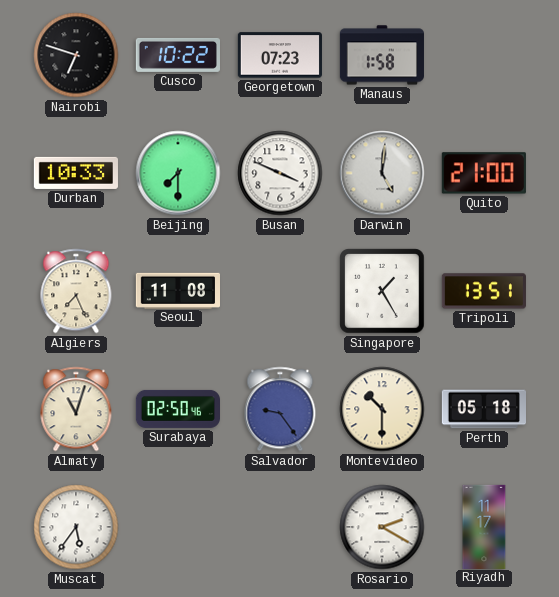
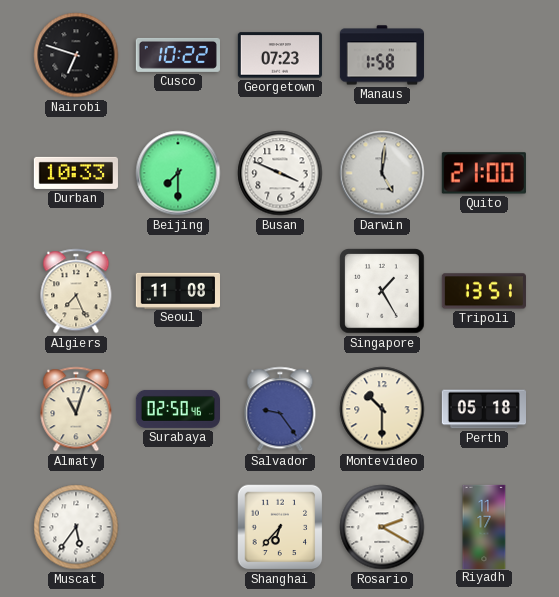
Shanghai: none -> 6:37
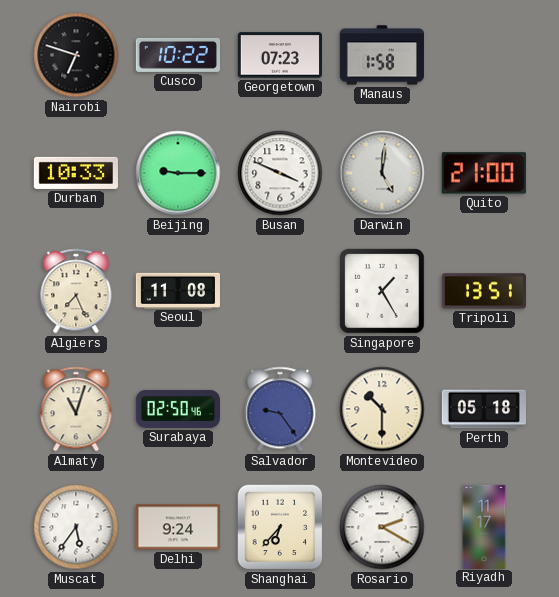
Beijing: 7:30 -> 9:15
Delhi: none -> 9:24
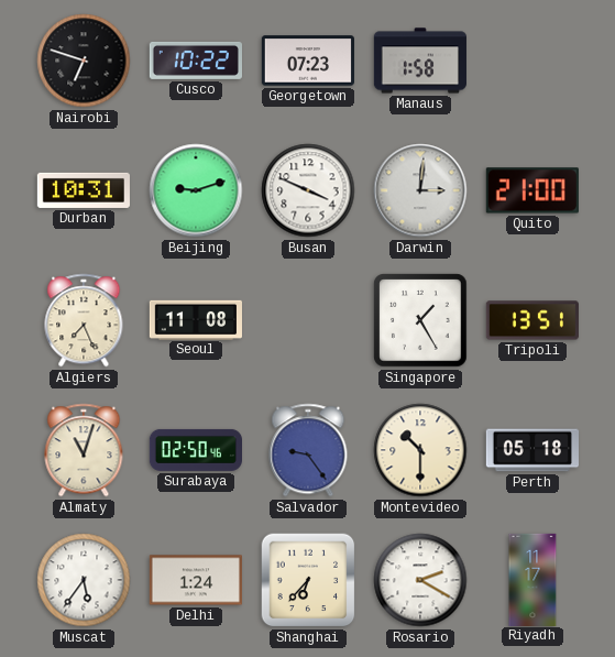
Durban: 10:33 -> 10:31
Beijing: 9:15 -> 9:12
Darwin: 5:01 -> 3:01
Delhi: 9:24 -> 1:24
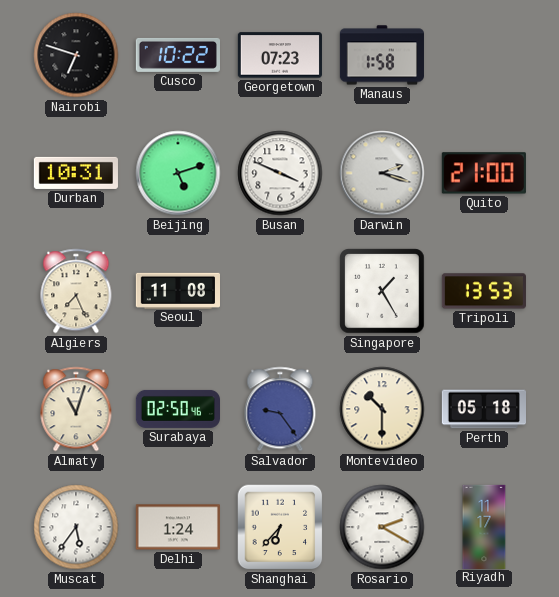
Beijing: 9:12 -> 5:12
Darwin: 3:01 -> 2:18
Tripoli: 13:51 -> 13:53
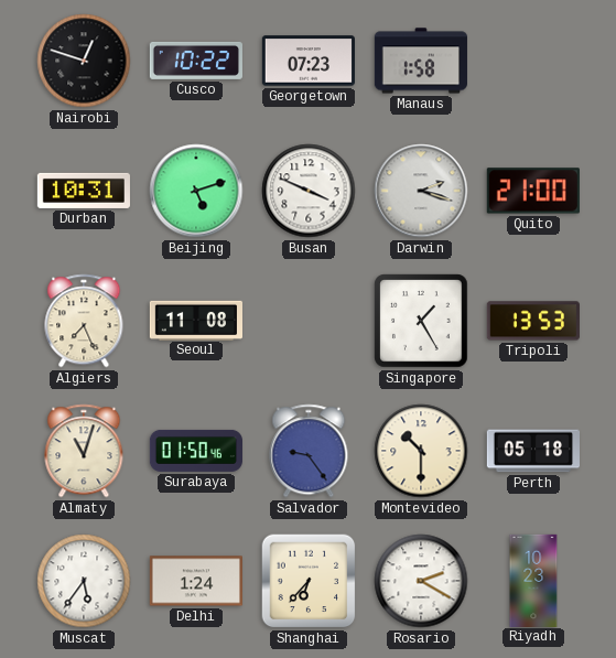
Nairobi: 6:48 -> 12:48
Surabaya: 02:50 -> 01:50
Riyadh: 11:17 -> 10:23
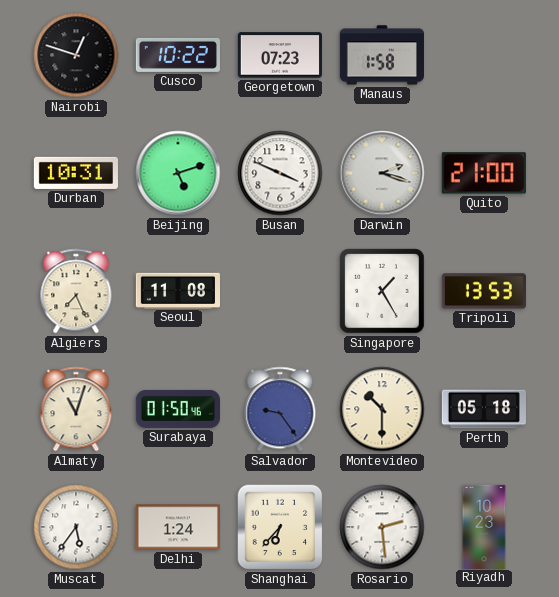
Rosario: 2:20 -> 2:29
